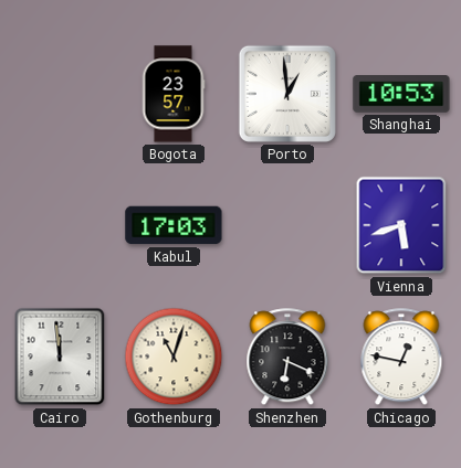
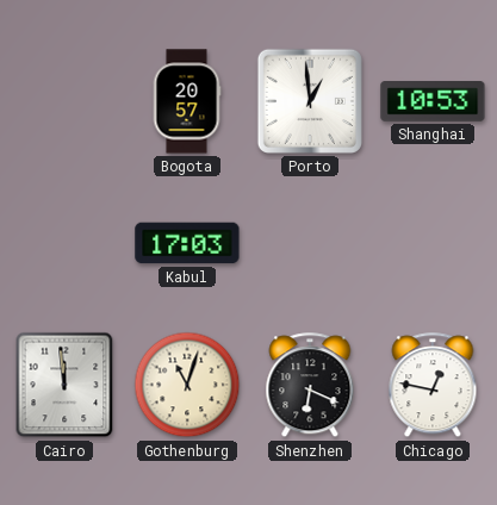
Bogota: 23:57 -> 20:57
Vienna: 5:42 -> none
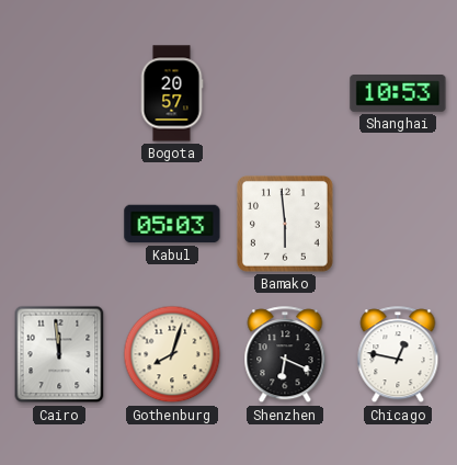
Porto: 12:59 -> none
Kabul: 17:03 -> 05:03
Bamako: none -> 5:59
Gothenburg: 11:03 -> 8:03
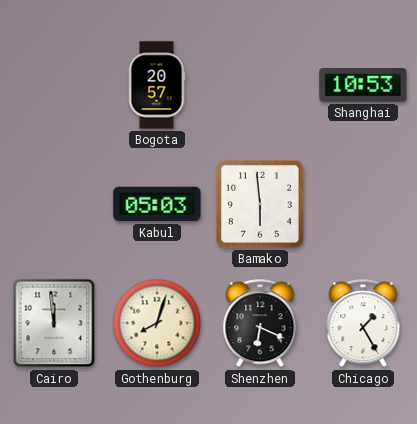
Chicago: 12:47 -> 1:25
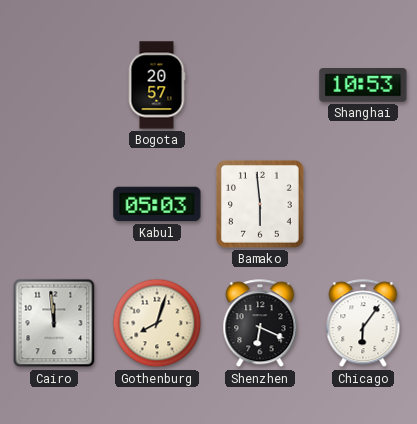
Chicago: 1:25 -> 6:06
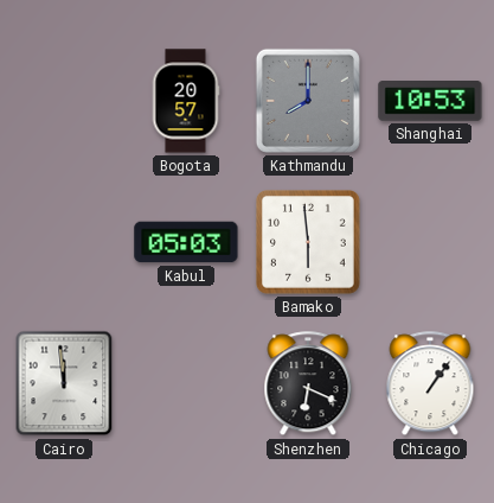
Kathmandu: none -> 8:00
Gothenburg: 8:03 -> none
Chicago: 6:06 -> 1:06
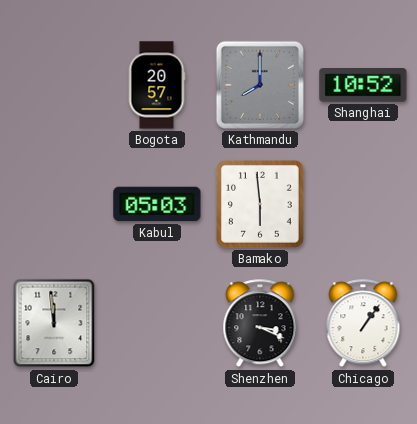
Shanghai: 10:53 -> 10:52
Shenzhen: 6:19 -> 3:19
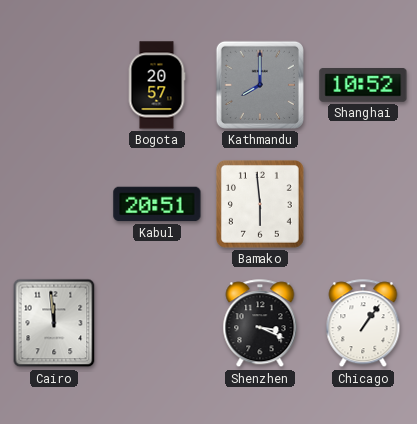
Kabul: 05:03 -> 20:51
